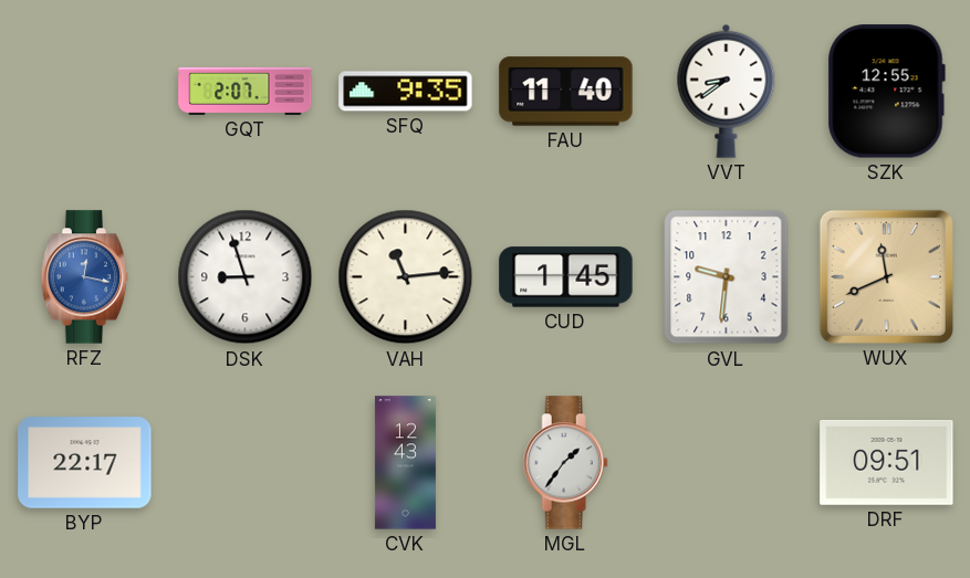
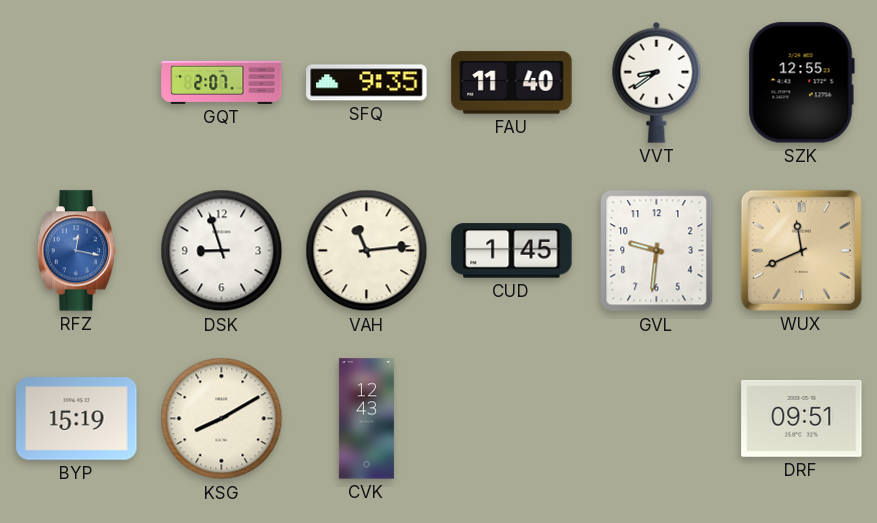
BYP: 22:17 -> 15:19
KSG: none -> 8:10
MGL: 1:36 -> none
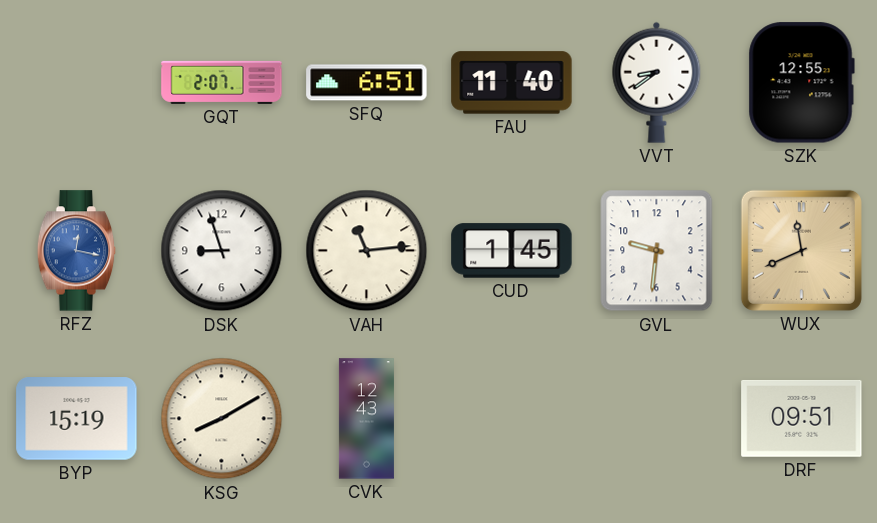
SFQ: 9:35 -> 6:51
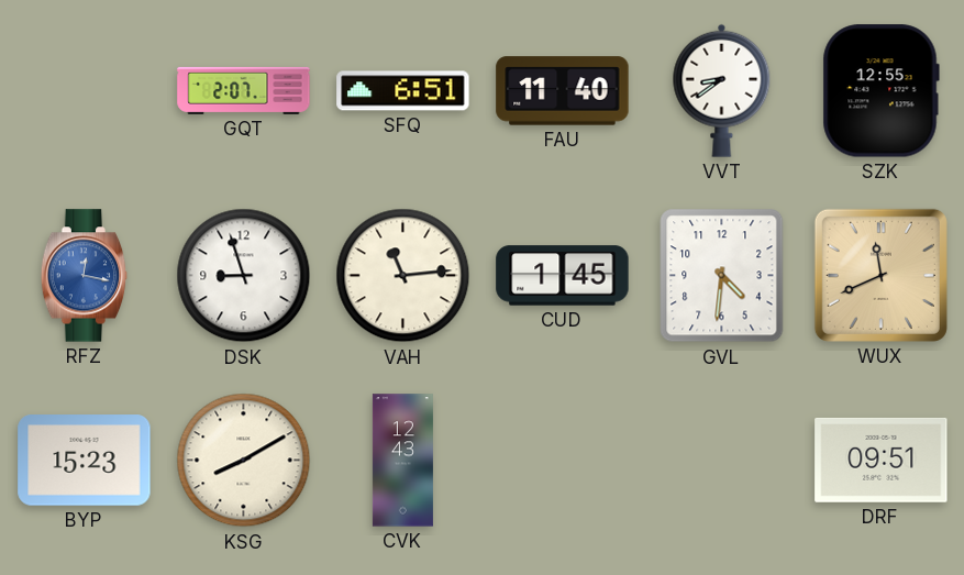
GVL: 9:31 -> 4:31
BYP: 15:19 -> 15:23
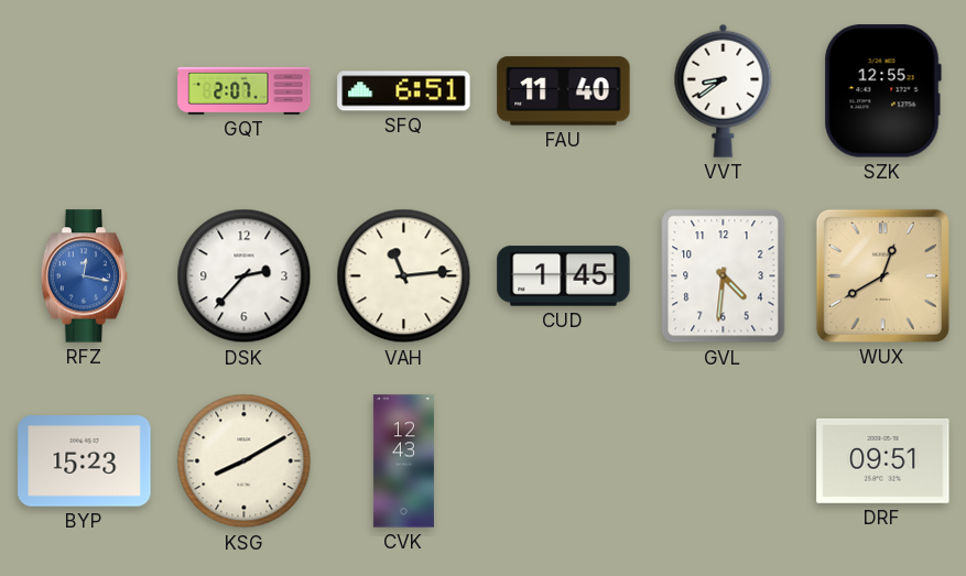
DSK: 8:57 -> 2:37
WUX: 11:41 -> 12:40
